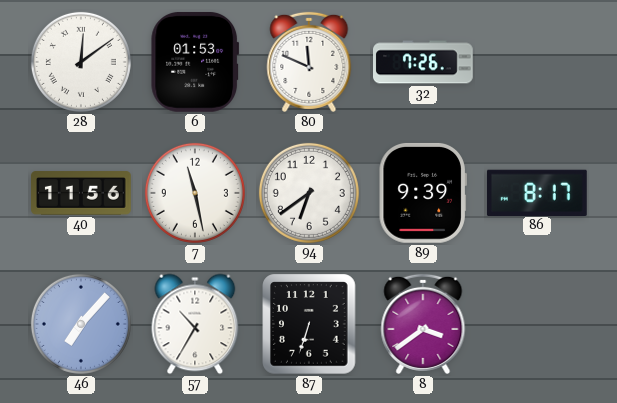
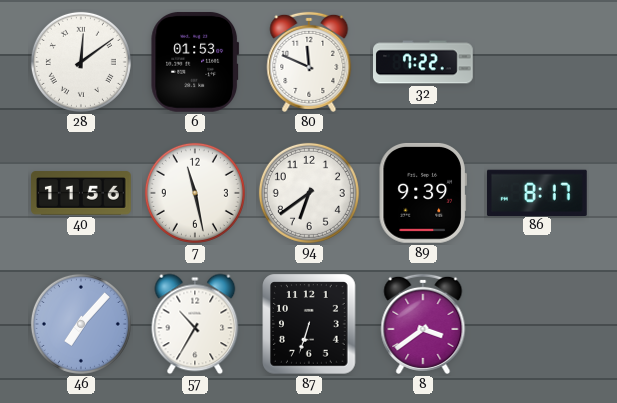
32: 7:26 -> 7:22
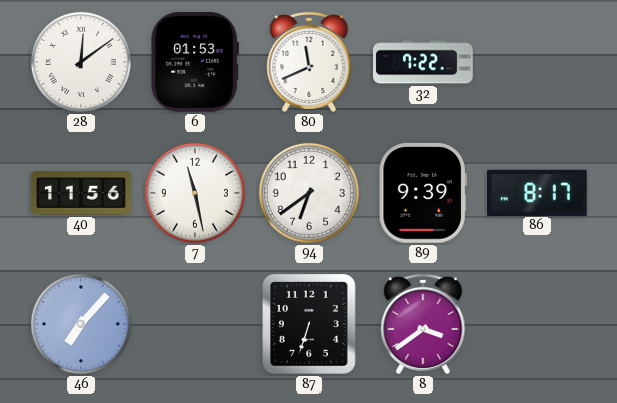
80: 11:49 -> 11:41
57: 10:35 -> none
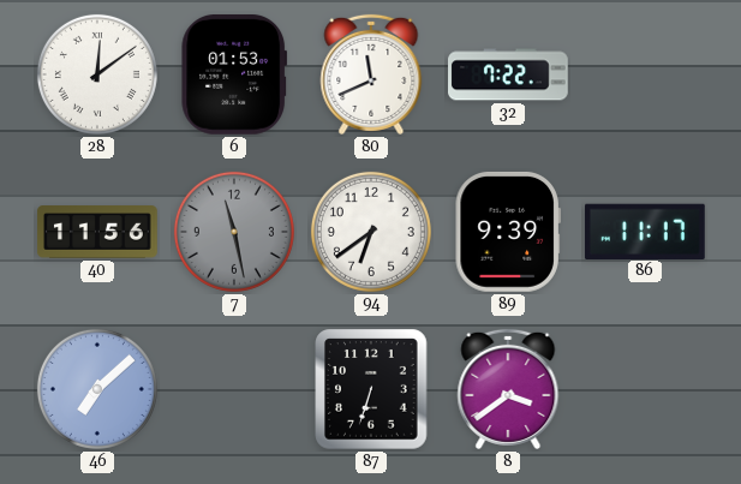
7 dial: white -> grey
86: 8:17 -> 11:17
46: 7:07 -> 7:08
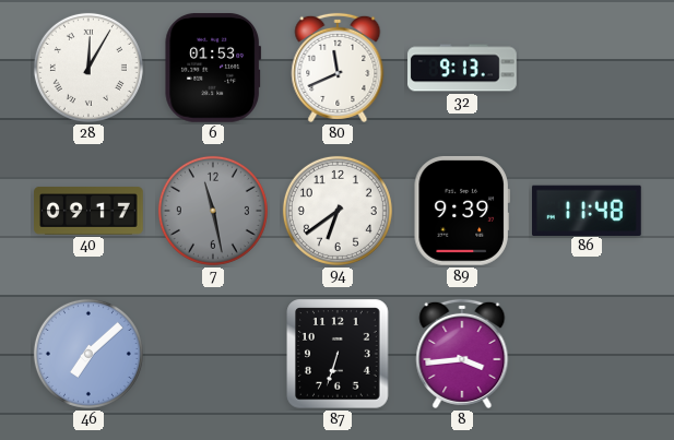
28: 12:09 -> 12:05
32: 7:22 -> 9:13
40: 11:56 -> 09:17
86: 11:17 -> 11:48
8: 3:39 -> 3:44
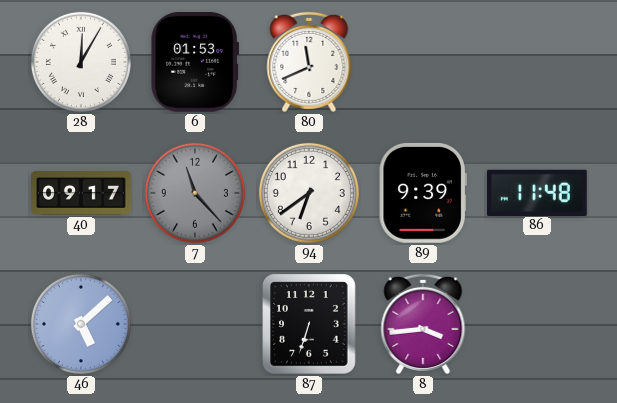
32: 9:13 -> none
7: 11:28 -> 11:23
46: 7:08 -> 5:08
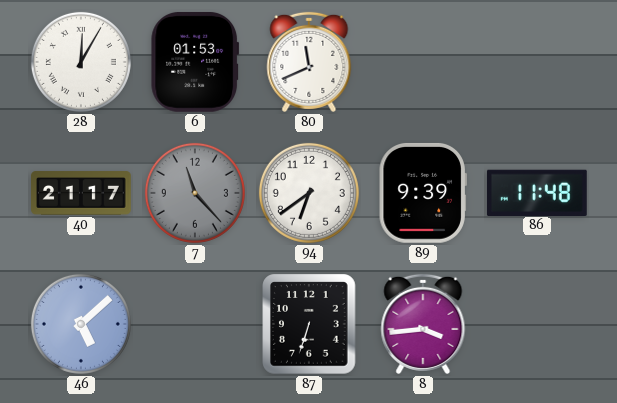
40: 09:17 -> 21:17
